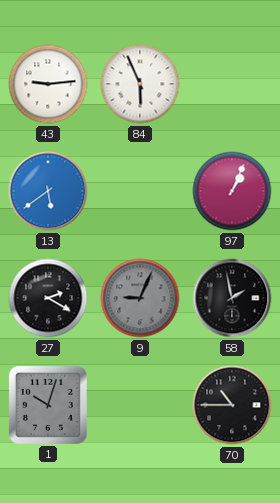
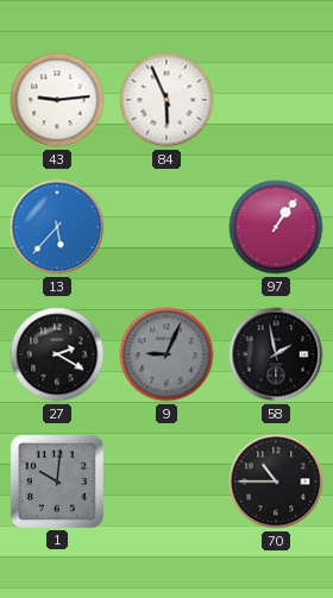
13: 5:39 -> 5:37
97: 1:04 -> 1:06
1: 10:03 -> 10:01
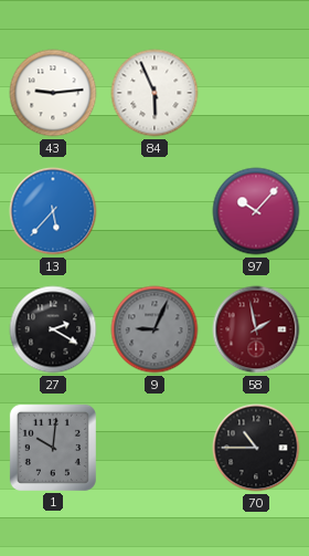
97: 1:06 -> 10:07
58 dial: black -> burgundy
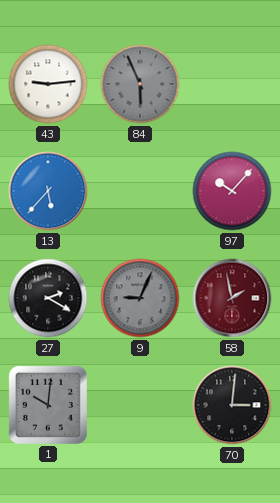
84 dial: white -> grey
70: 10:45 -> 3:01
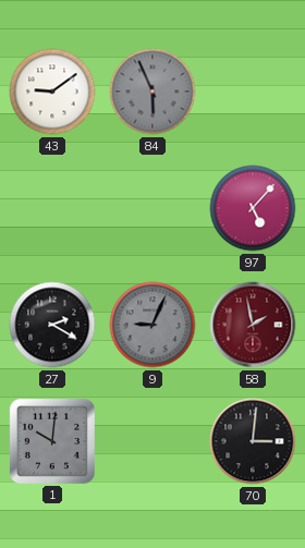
43: 9:14 -> 9:09
13: 5:37 -> none
97: 10:07 -> 5:07
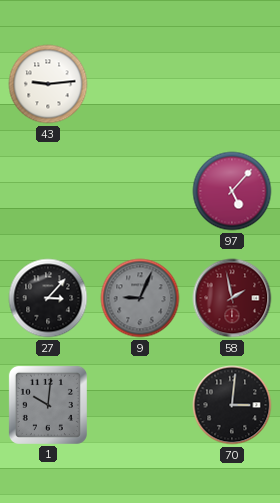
43: 9:09 -> 9:14
84: 5:56 -> none
27: 2:20 -> 3:07
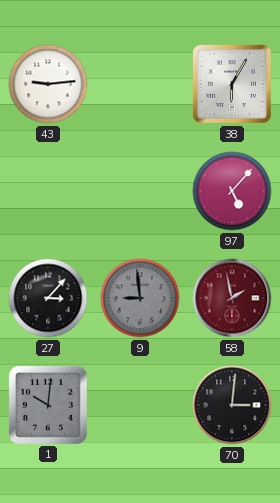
38: none -> 6:05
9: 9:04 -> 8:59
